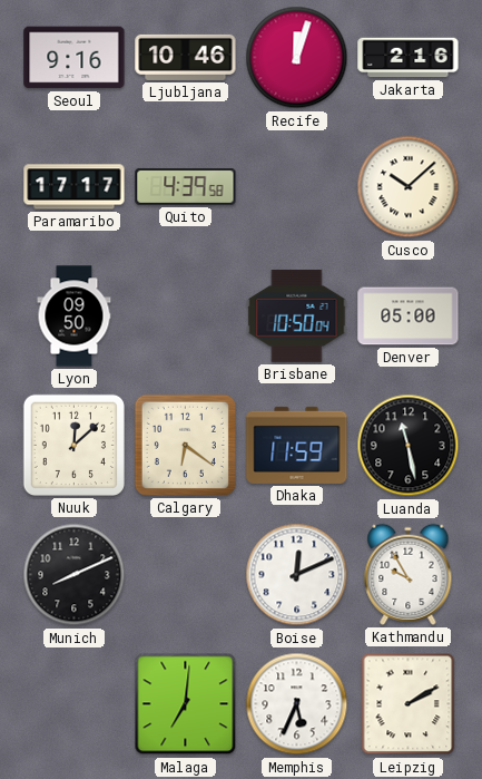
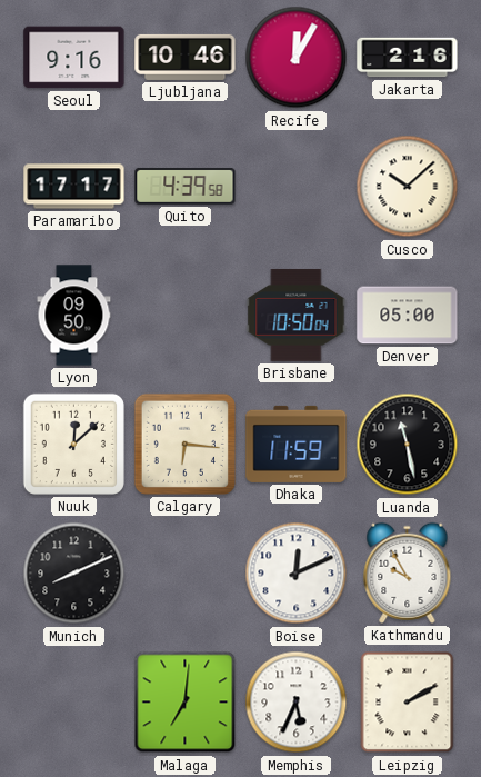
Recife: 12:03 -> 12:05
Calgary: 6:21 -> 6:16
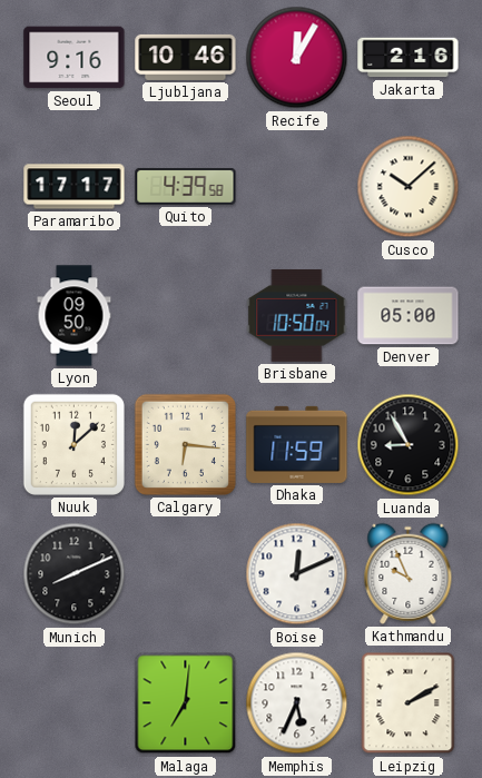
Luanda: 11:28 -> 8:55
Kathmandu: 9:55 -> 9:56
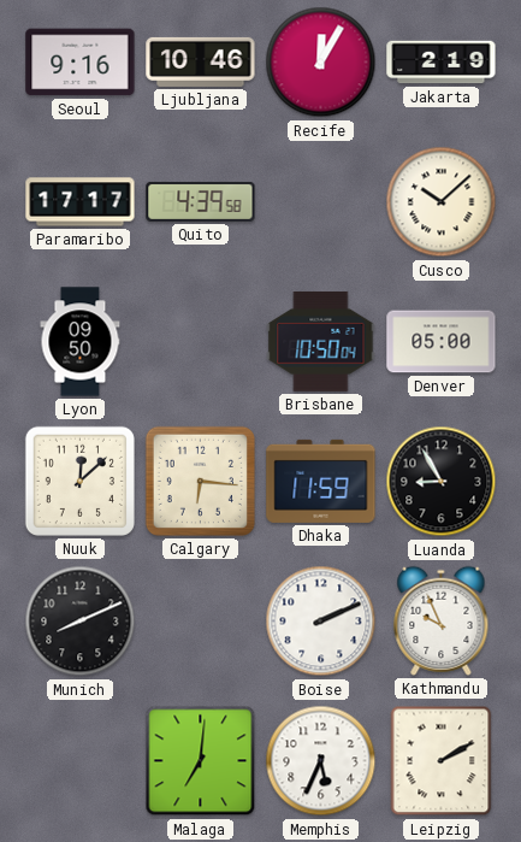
Jakarta: 2:16 -> 2:19
Boise: 12:11 -> 2:11
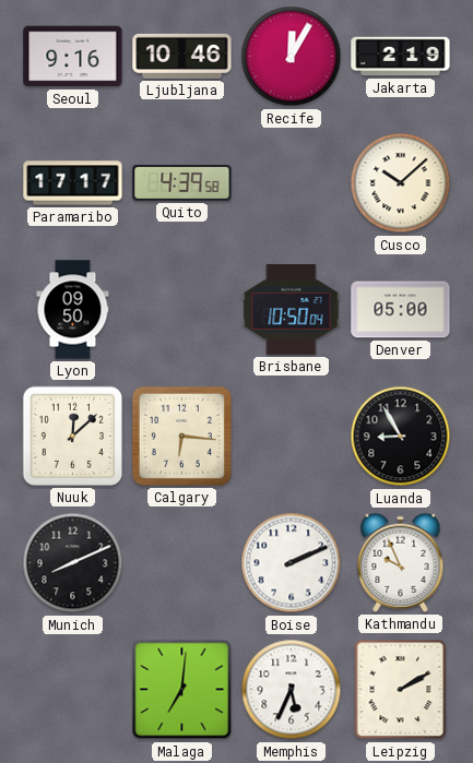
Dhaka: 11:59 -> none
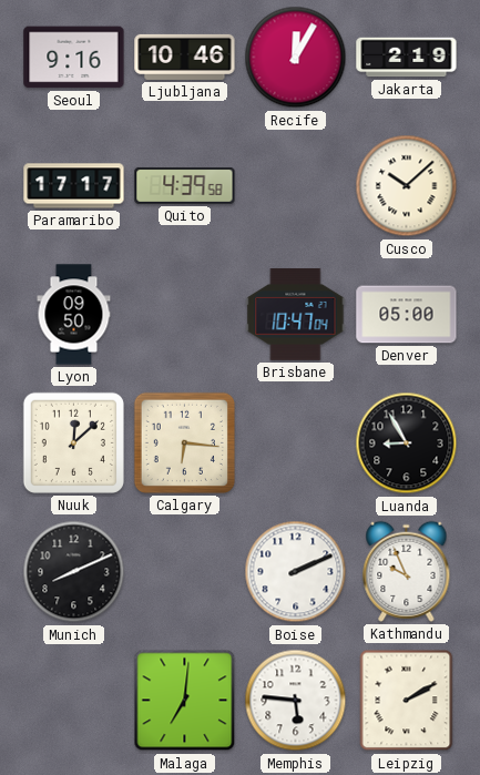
Brisbane: 10:50 -> 10:47
Memphis: 5:34 -> 5:46
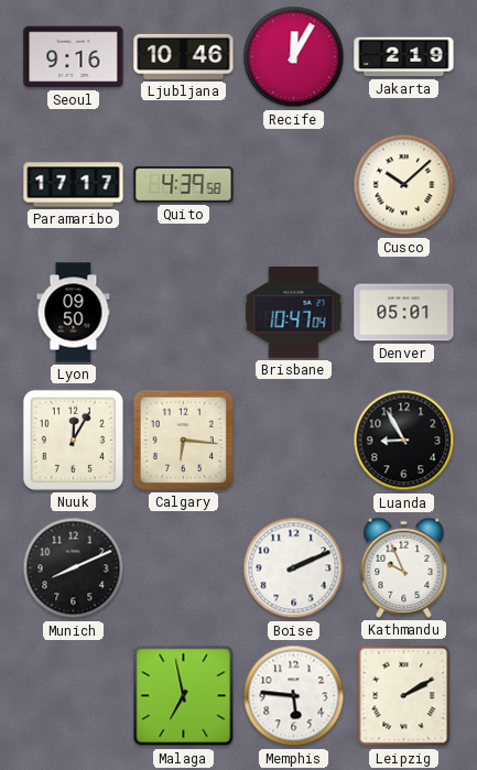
Denver: 05:00 -> 05:01
Nuuk: 12:08 -> 12:05
Malaga: 7:01 -> 6:58
